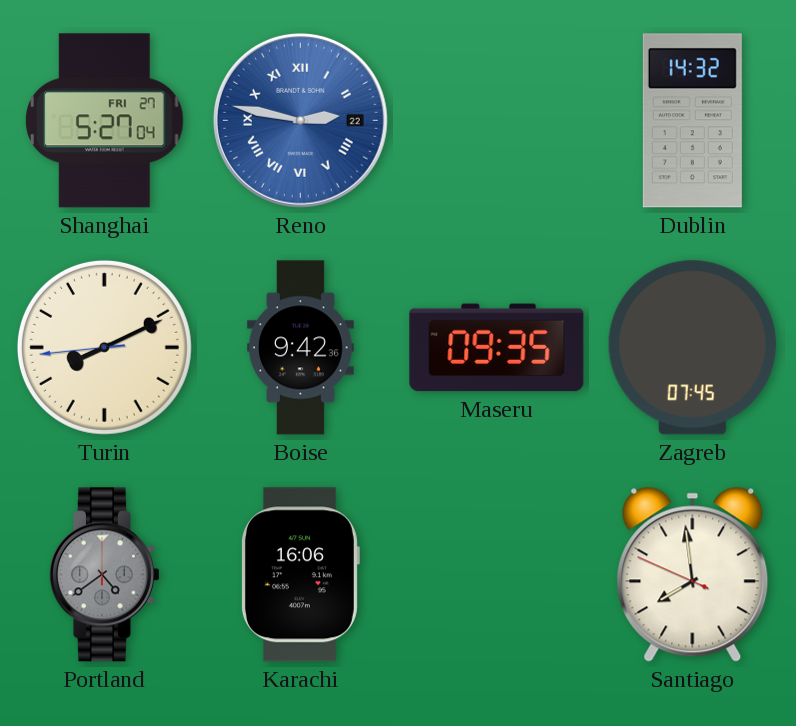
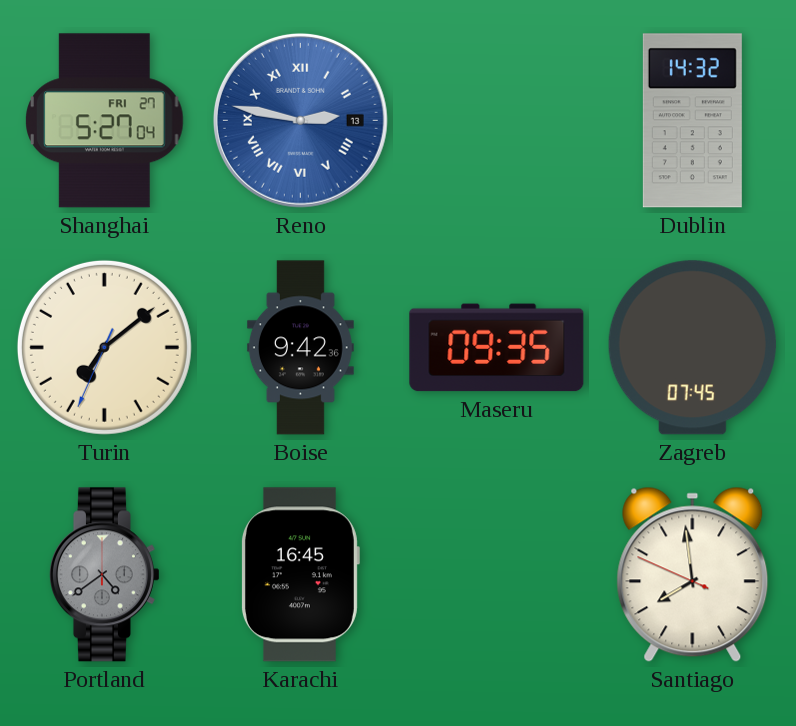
Reno date: 22 -> 13
Turin: 8:10 -> 7:08
Karachi: 16:06 -> 16:45
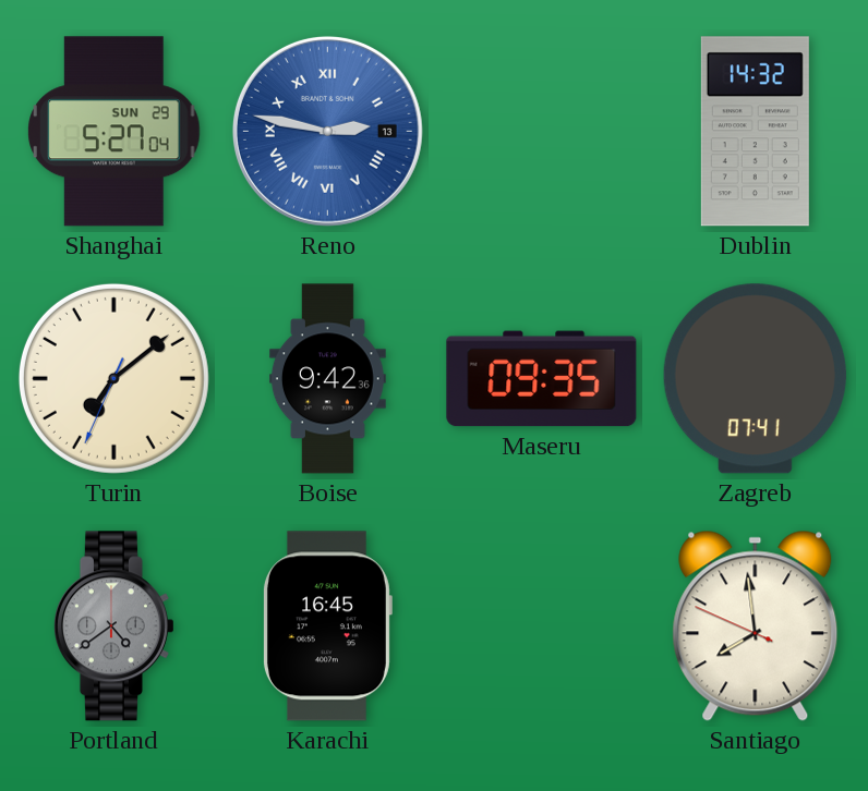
Shanghai date: FRI 27 -> SUN 29
Zagreb: 07:45 -> 07:41
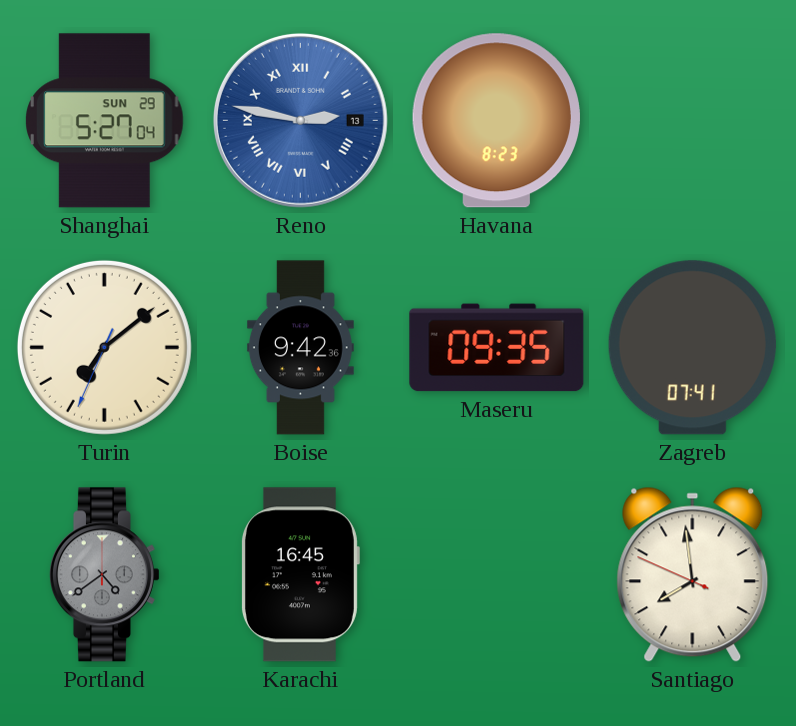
Havana: none -> 8:23
Dublin: 14:32 -> none
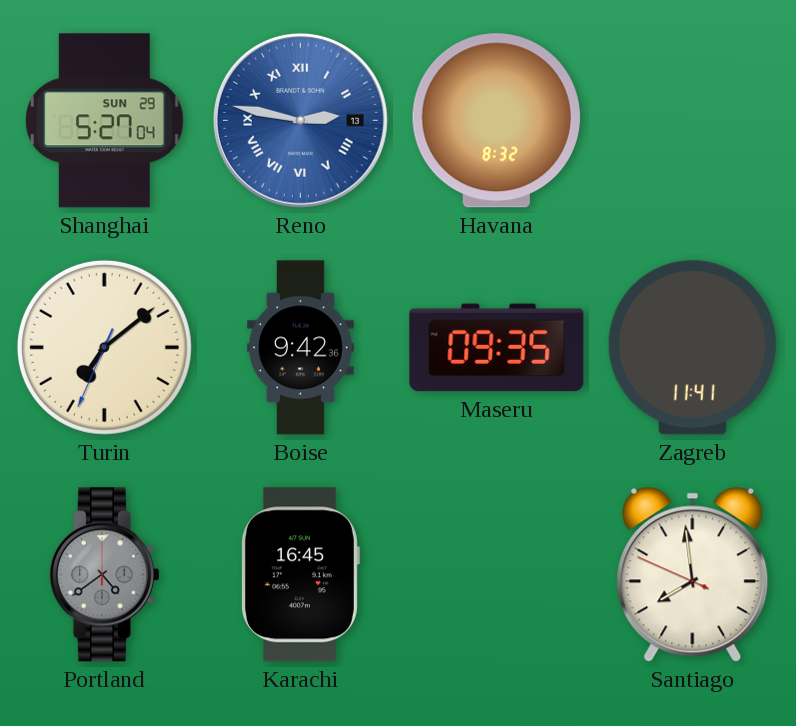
Havana: 8:23 -> 8:32
Zagreb: 07:41 -> 11:41
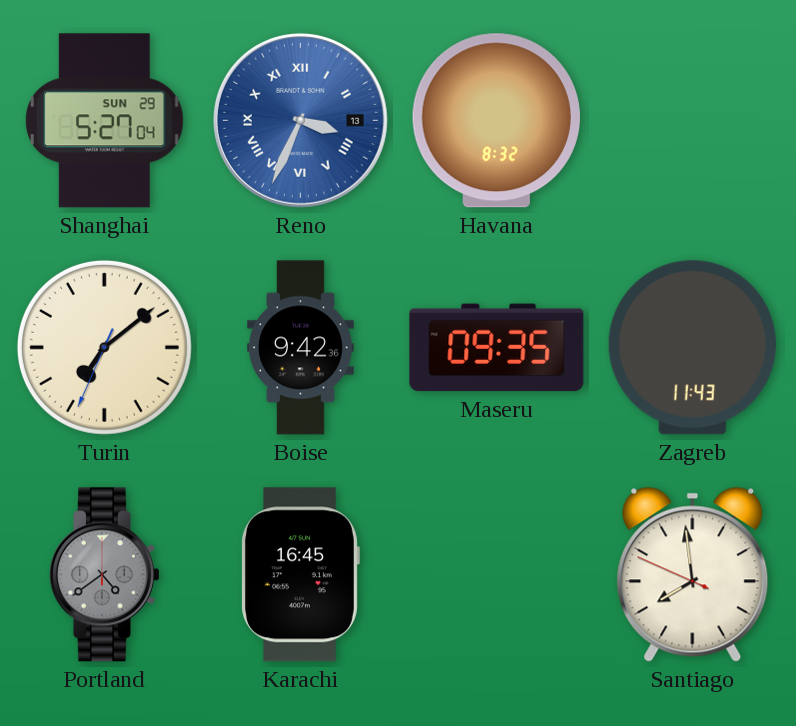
Reno: 2:47 -> 3:34
Zagreb: 11:41 -> 11:43
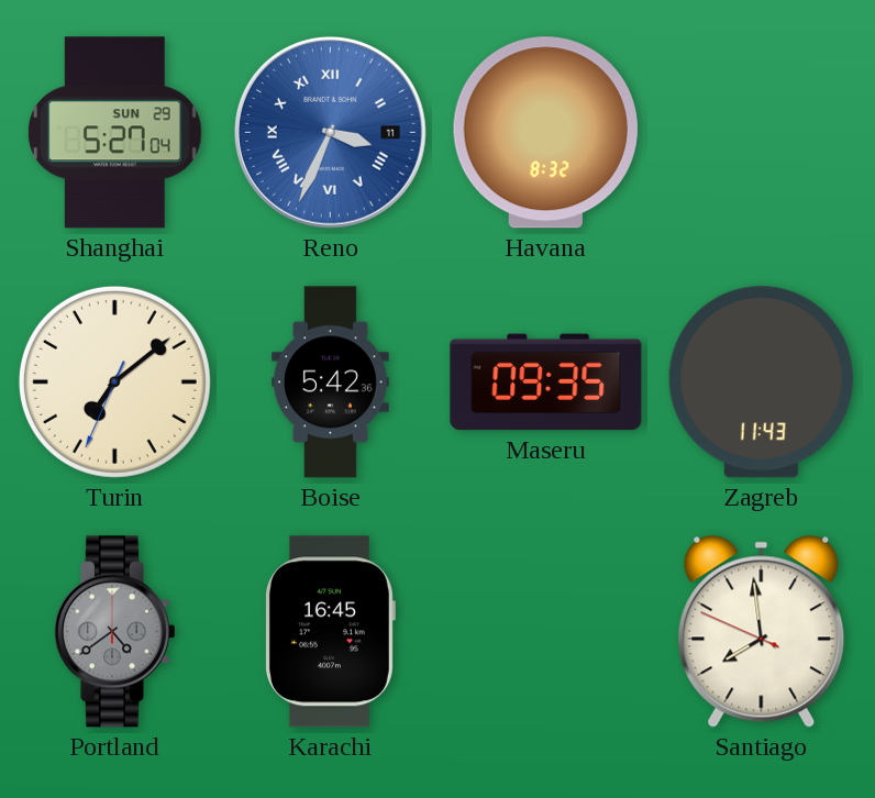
Reno date: 13 -> 11
Boise: 9:42 -> 5:42
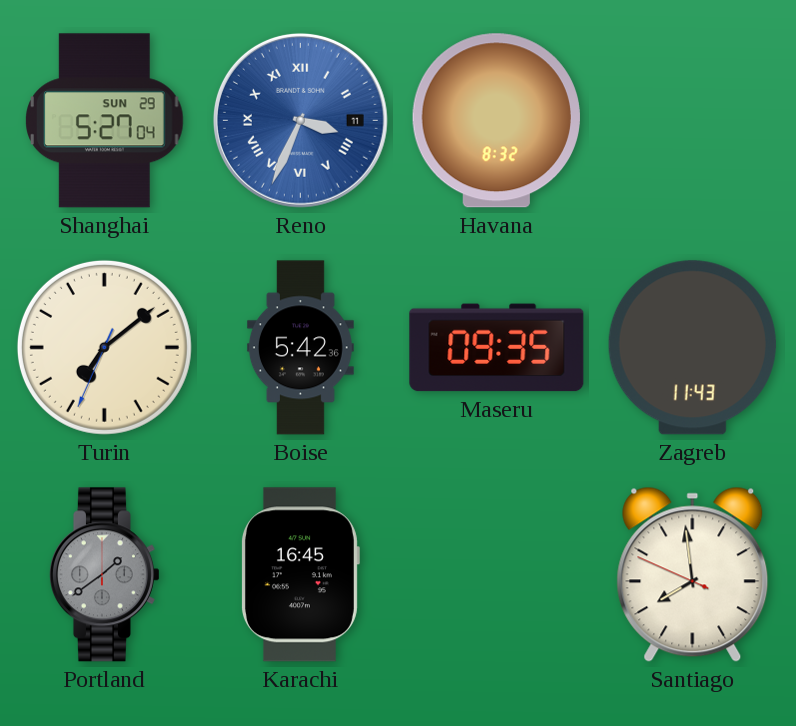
Portland: 4:39 -> 1:39
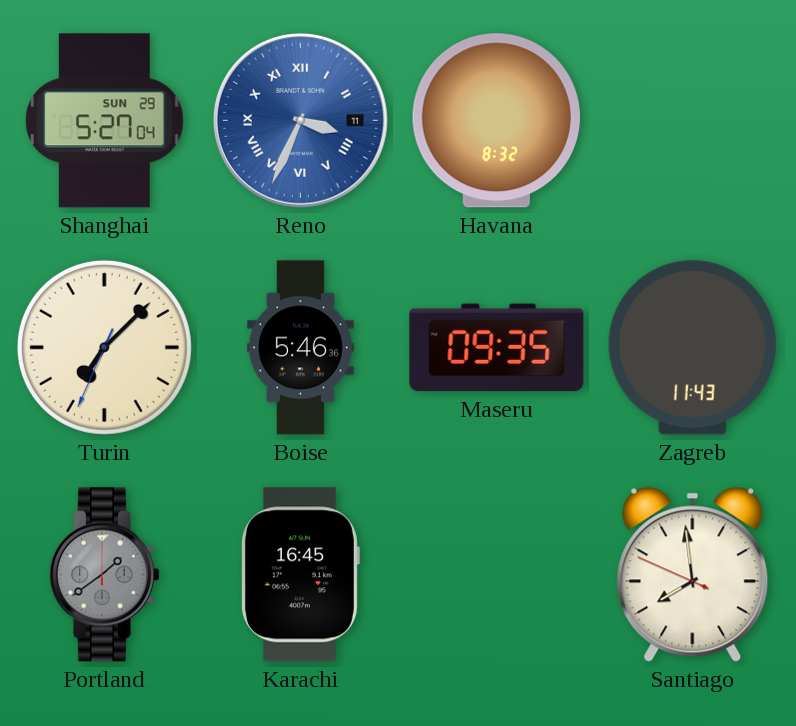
Turin: 7:08 -> 7:07
Boise: 5:42 -> 5:46
